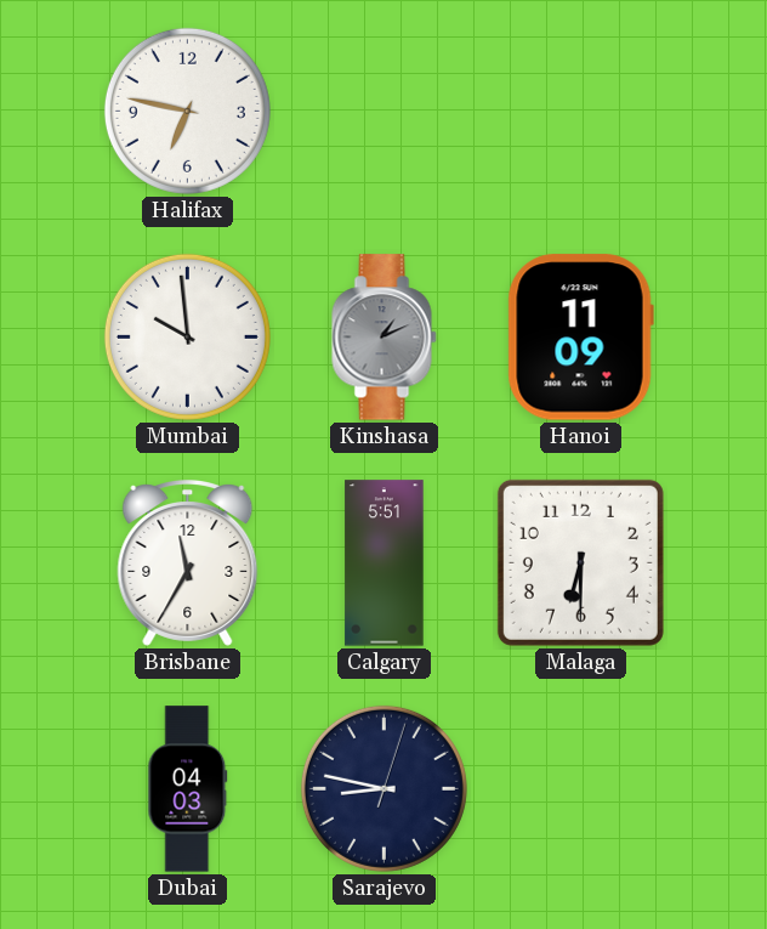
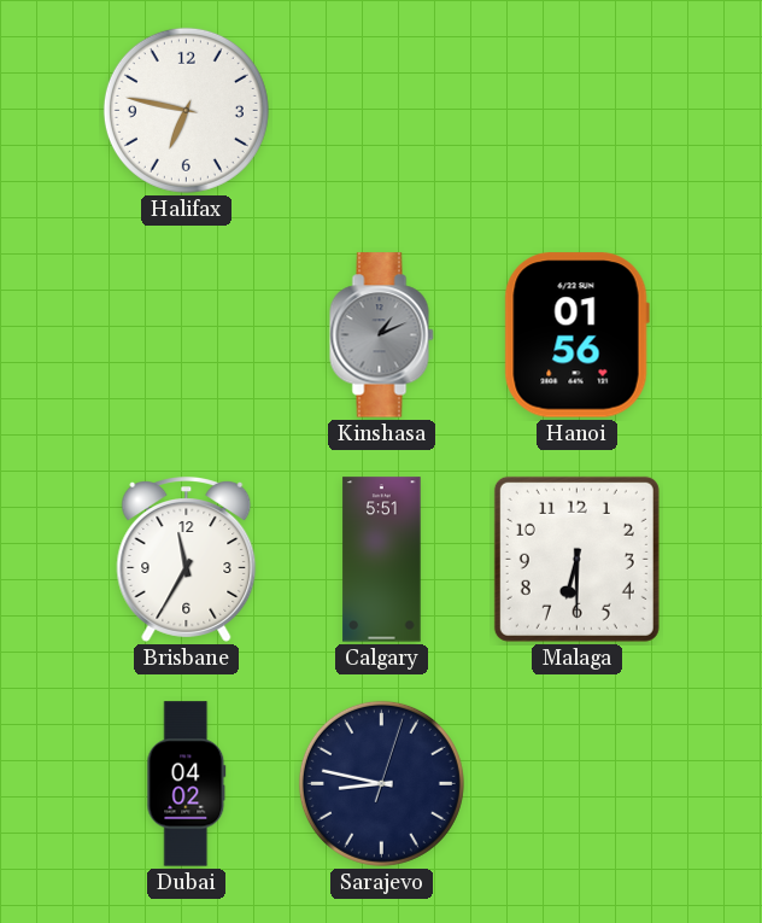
Mumbai: 9:59 -> none
Hanoi: 11:09 -> 01:56
Dubai: 04:03 -> 04:02
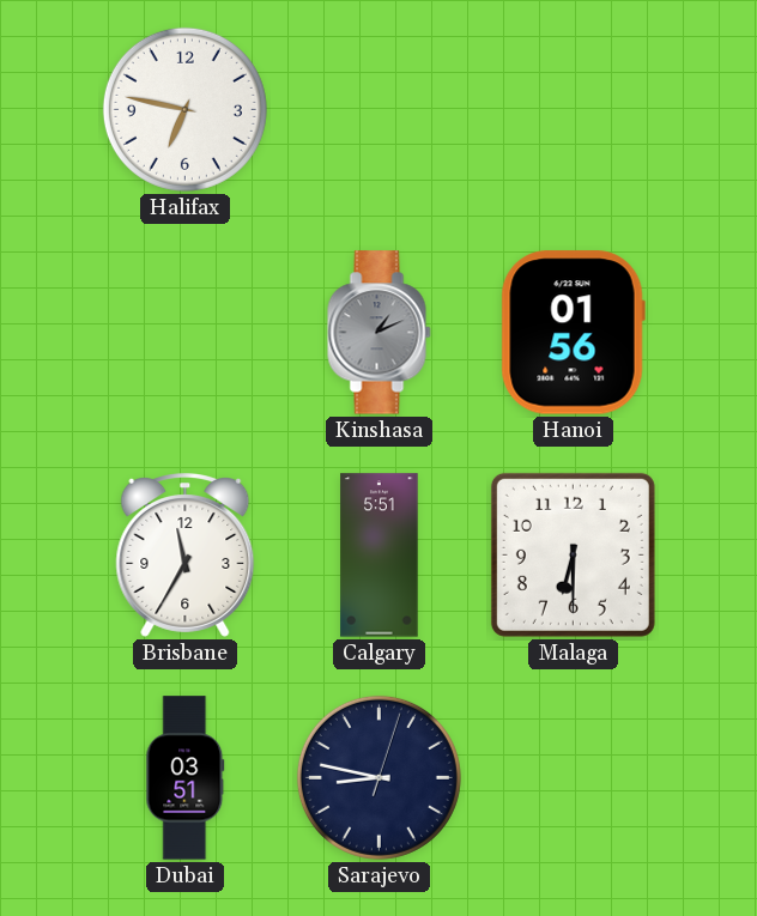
Dubai: 04:02 -> 03:51
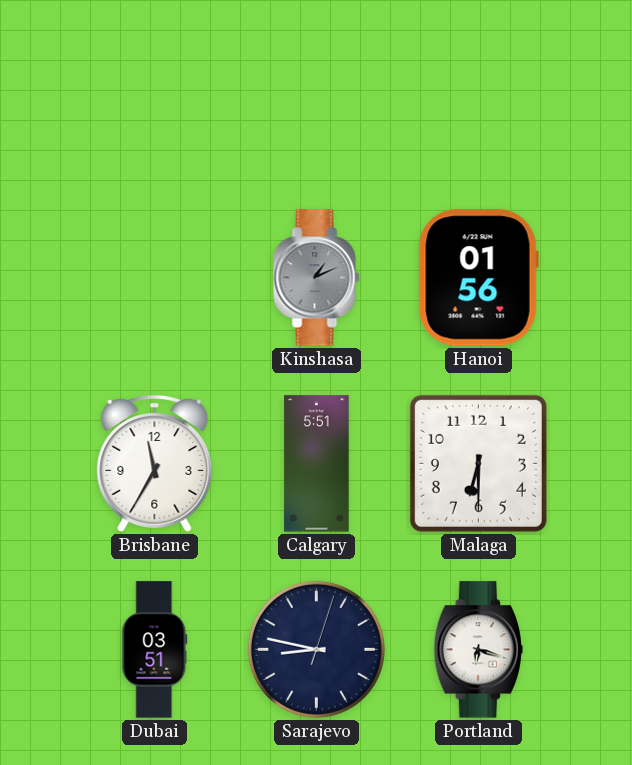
Halifax: 6:47 -> none
Portland: none -> 6:18
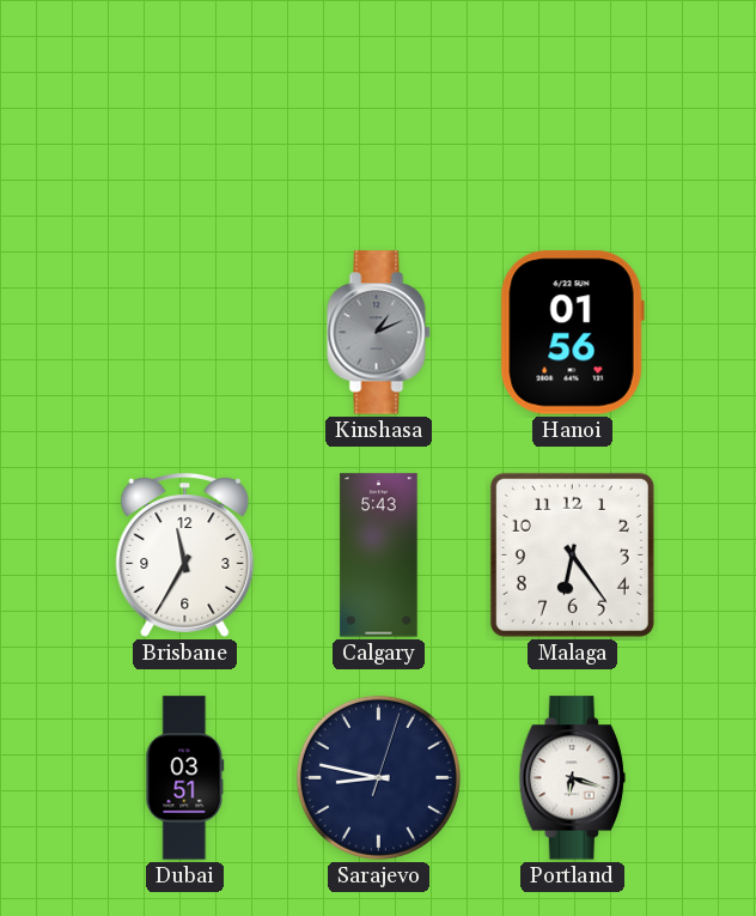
Calgary: 5:51 -> 5:43
Malaga: 6:30 -> 6:24
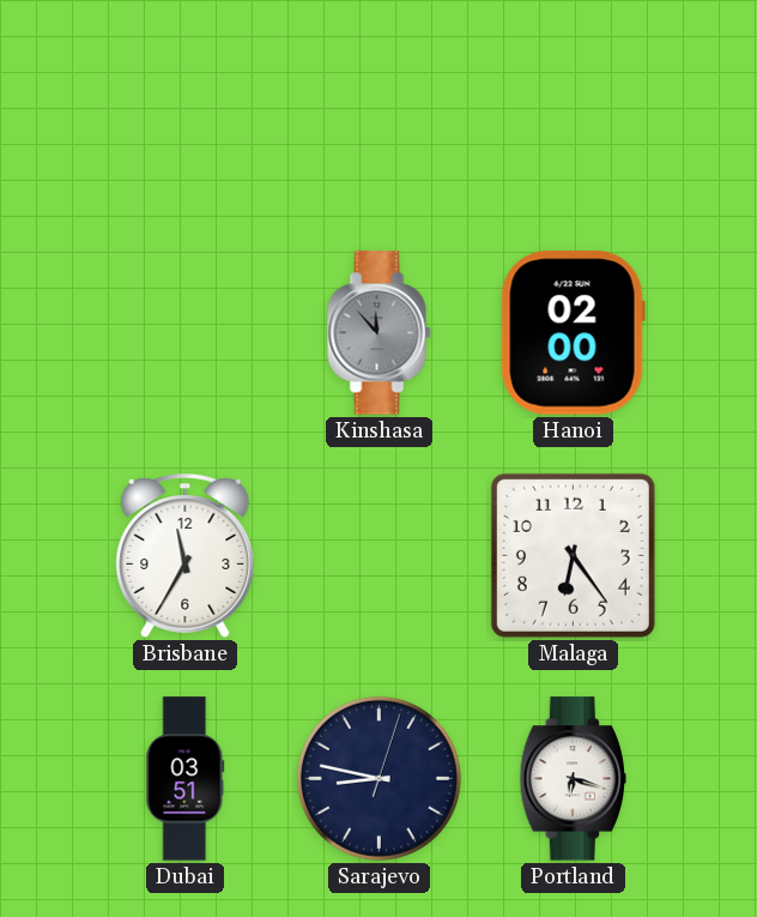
Kinshasa: 1:11 -> 11:53
Hanoi: 01:56 -> 02:00
Calgary: 5:43 -> none
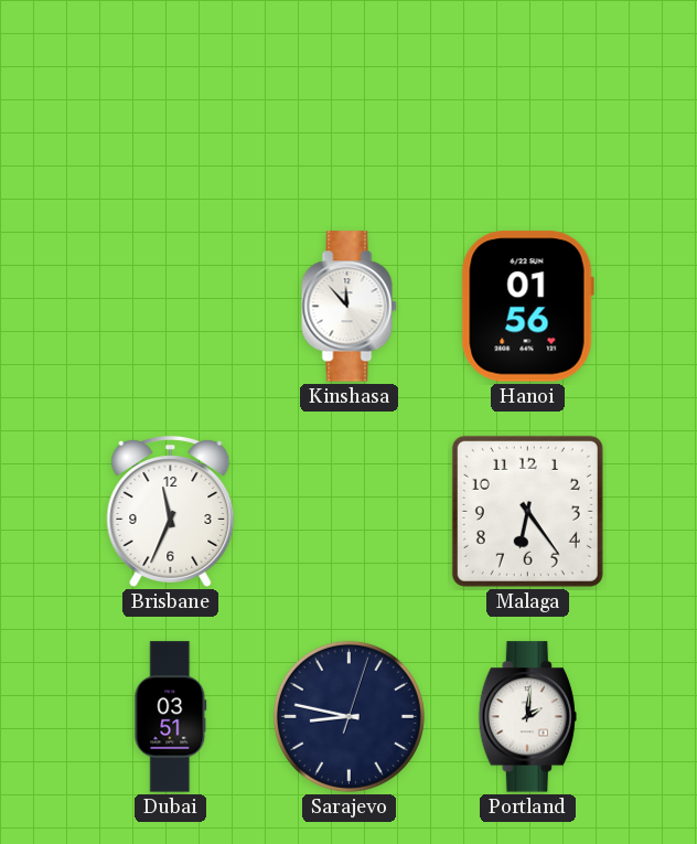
Kinshasa dial: grey -> white
Hanoi: 02:00 -> 01:56
Brisbane: 11:35 -> 11:34
Portland: 6:18 -> 2:01
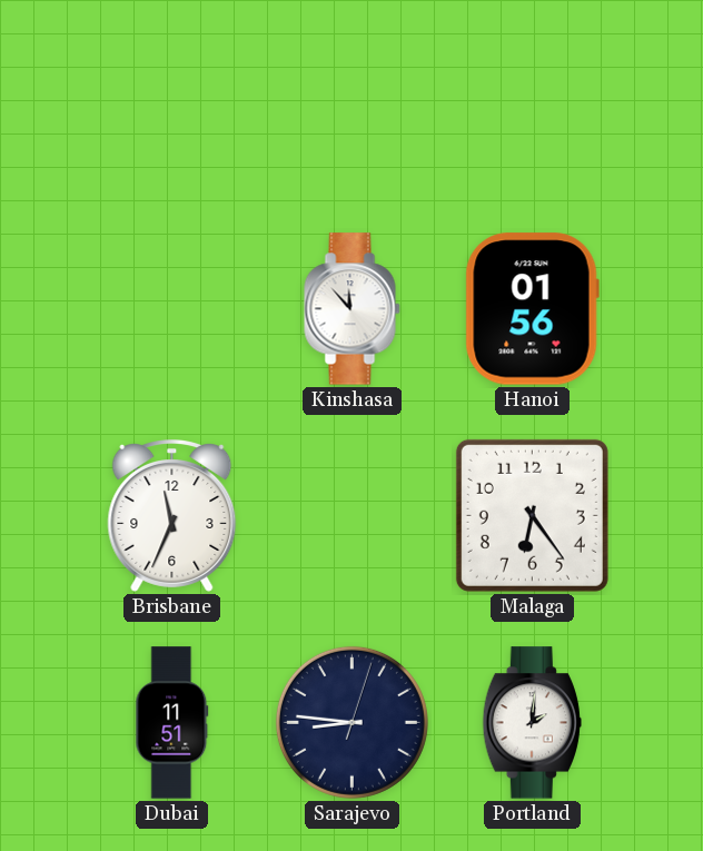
Dubai: 03:51 -> 11:51
Sarajevo: 8:47 -> 8:46
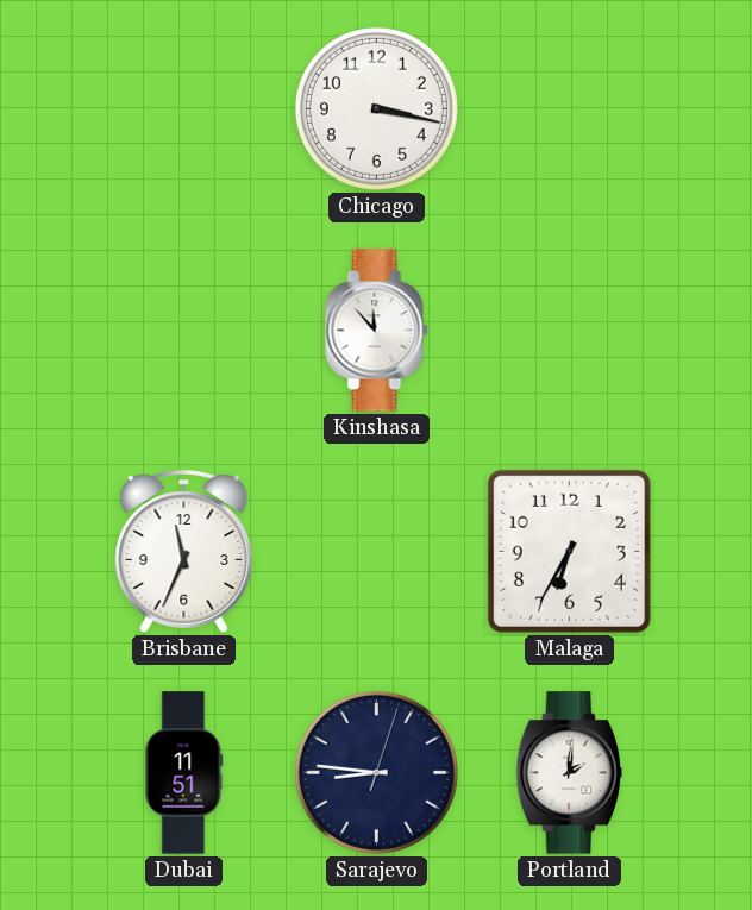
Chicago: none -> 3:17
Hanoi: 01:56 -> none
Malaga: 6:24 -> 6:35
